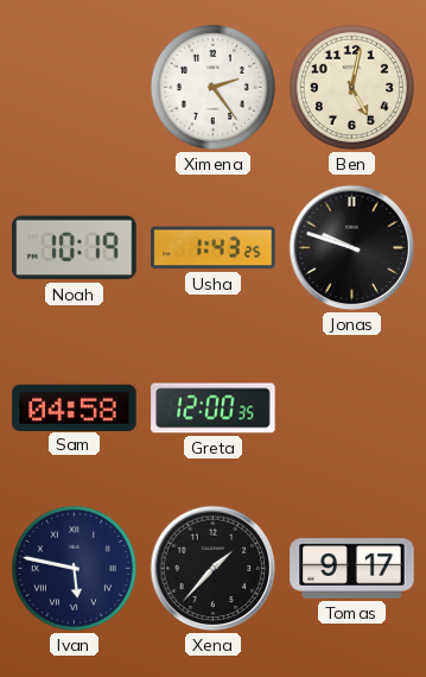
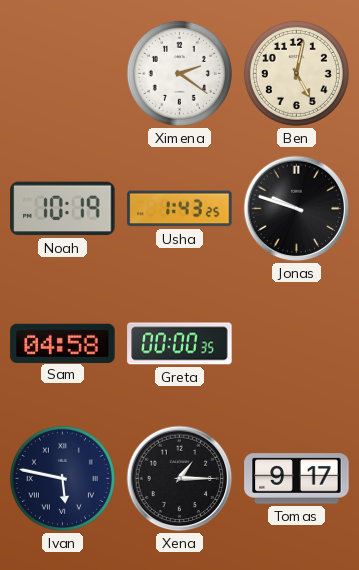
Ximena: 2:24 -> 2:21
Greta: 12:00 -> 00:00
Xena: 1:37 -> 1:15
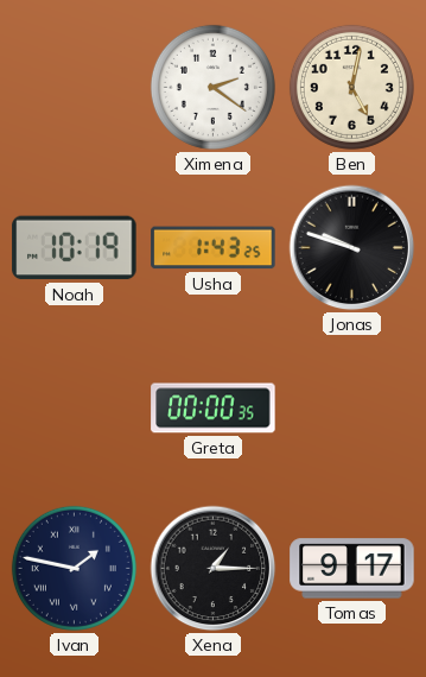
Sam: 04:58 -> none
Ivan: 5:47 -> 1:47
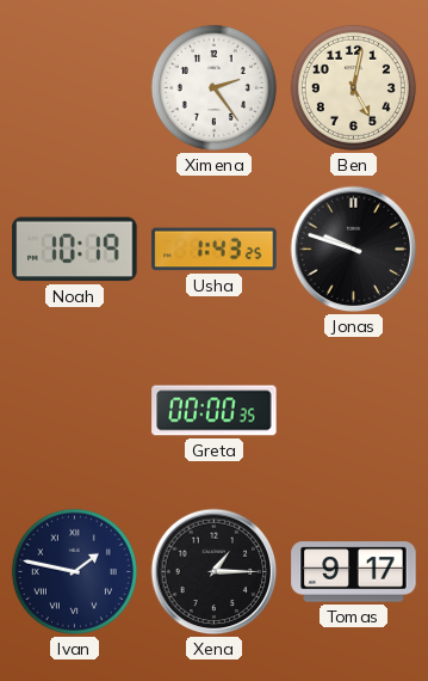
Ximena: 2:21 -> 2:24
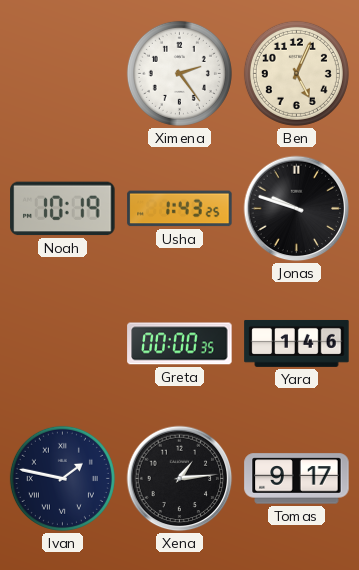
Ben: 5:02 -> 5:04
Yara: none -> 1:46
Xena: 1:15 -> 1:14
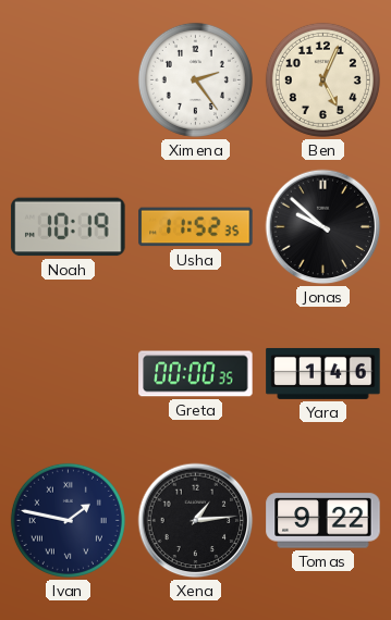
Usha: 1:43 -> 11:52
Jonas: 9:48 -> 9:52
Tomas: 9:17 -> 9:22
